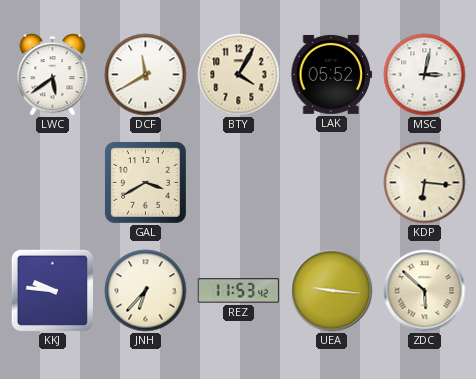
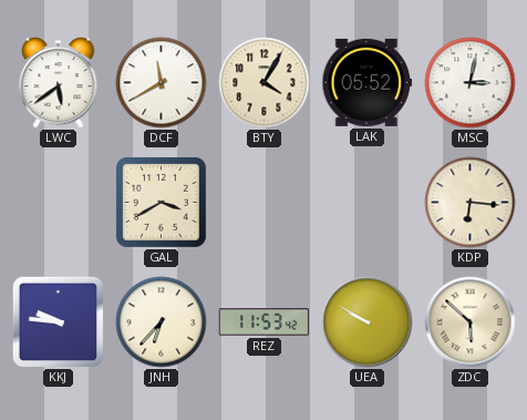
UEA: 9:16 -> 9:50
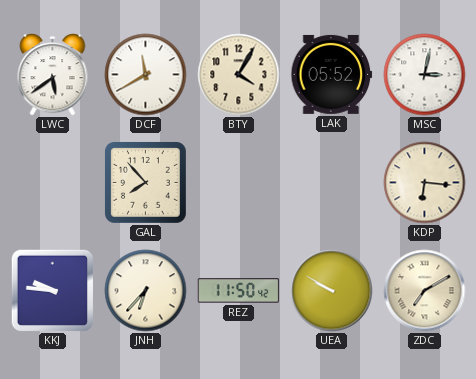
GAL: 3:40 -> 7:53
REZ: 11:53 -> 11:50
ZDC: 5:52 -> 7:10
